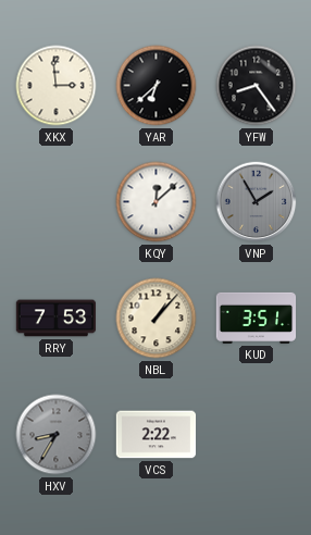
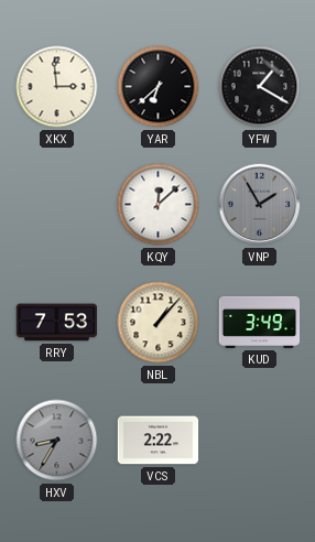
YFW: 8:24 -> 1:20
KUD: 3:51 -> 3:49
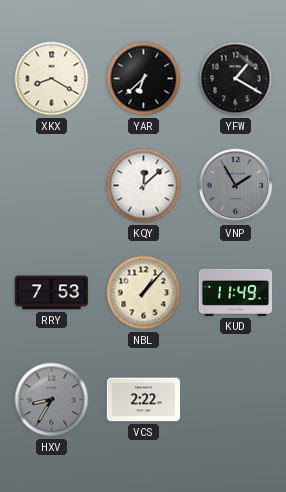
XKX: 2:59 -> 8:20
KUD: 3:49 -> 11:49
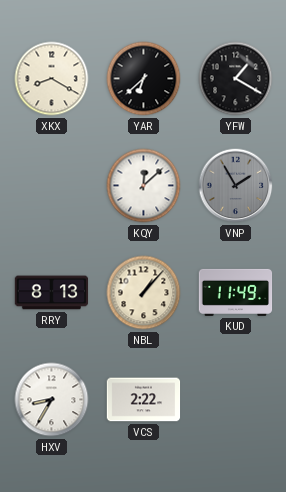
RRY: 7:53 -> 8:13
HXV dial: grey -> white
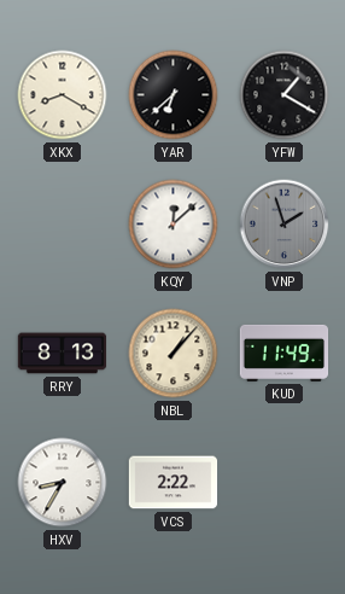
VNP: 1:55 -> 1:57
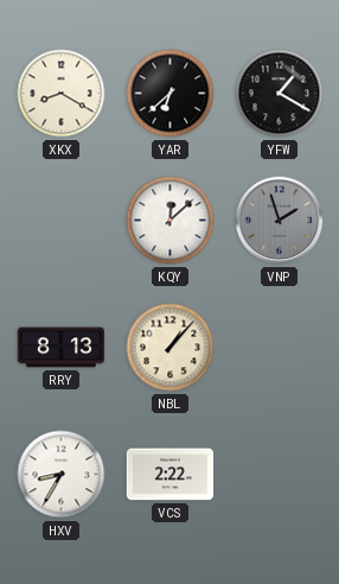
KUD: 11:49 -> none
